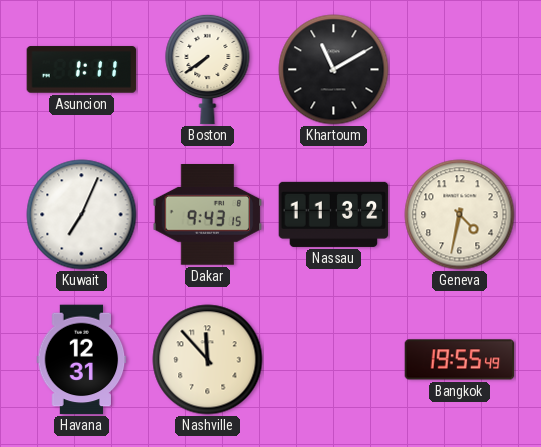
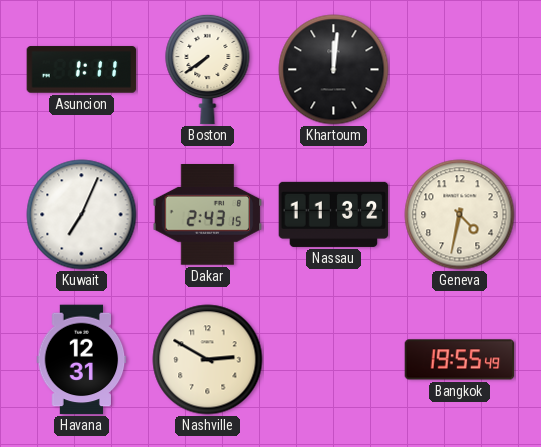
Khartoum: 11:10 -> 12:01
Dakar: 9:43 -> 2:43
Nashville: 11:53 -> 2:50
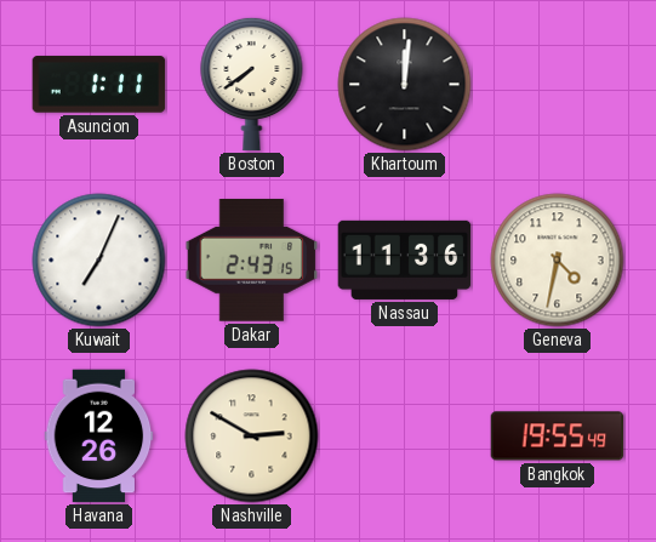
Nassau: 11:32 -> 11:36
Havana: 12:31 -> 12:26
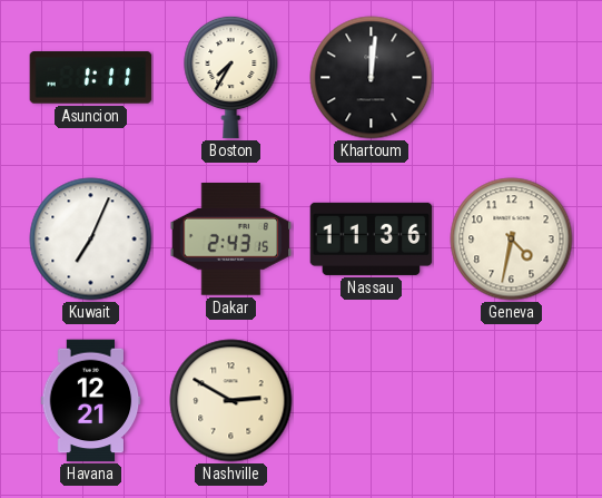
Boston: 7:39 -> 7:35
Havana: 12:26 -> 12:21
Bangkok: 19:55 -> none
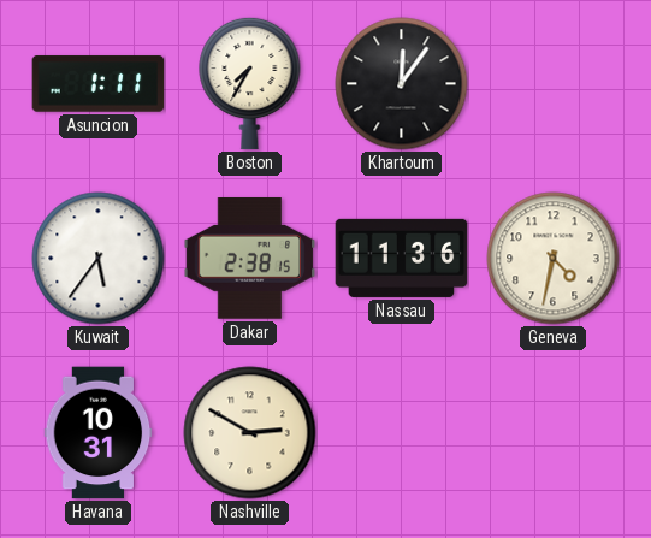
Khartoum: 12:01 -> 12:06
Kuwait: 7:04 -> 5:36
Dakar: 2:43 -> 2:38
Havana: 12:21 -> 10:31
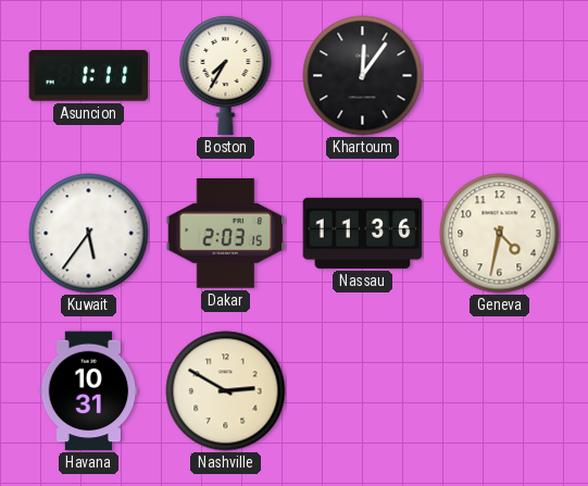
Dakar: 2:38 -> 2:03
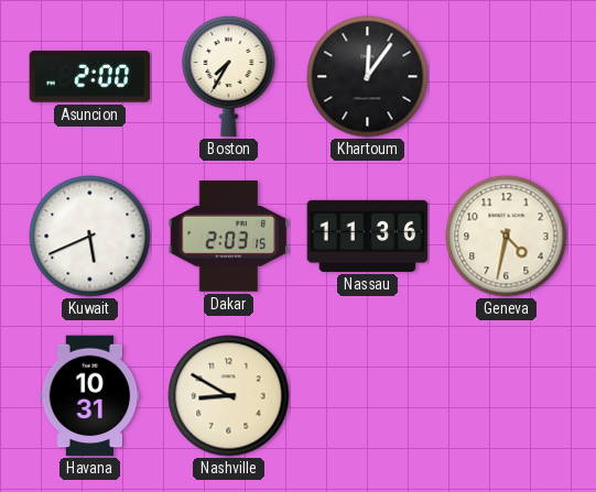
Asuncion: 1:11 -> 2:00
Kuwait: 5:36 -> 5:41
Nashville: 2:50 -> 8:50
